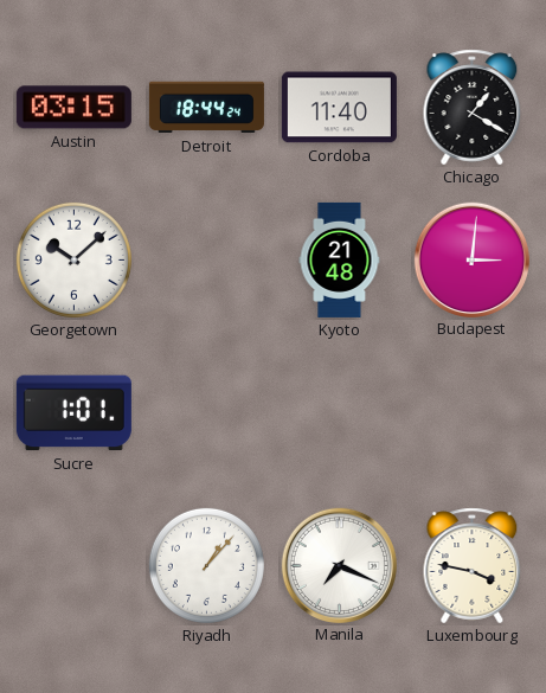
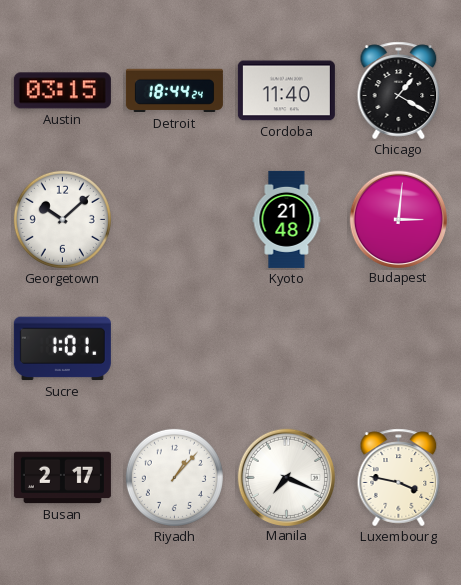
Busan: none -> 2:17
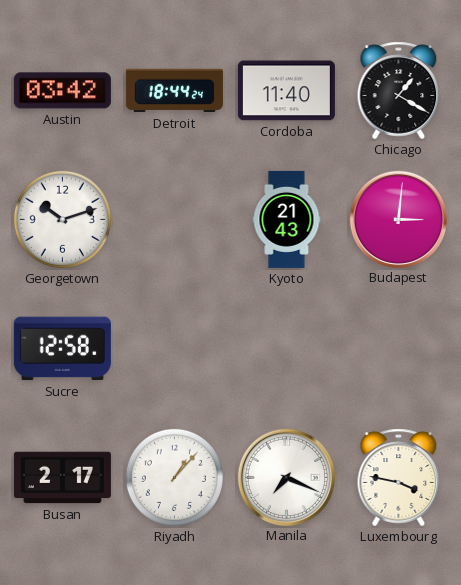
Austin: 03:15 -> 03:42
Georgetown: 10:08 -> 10:12
Kyoto: 21:48 -> 21:43
Sucre: 1:01 -> 12:58
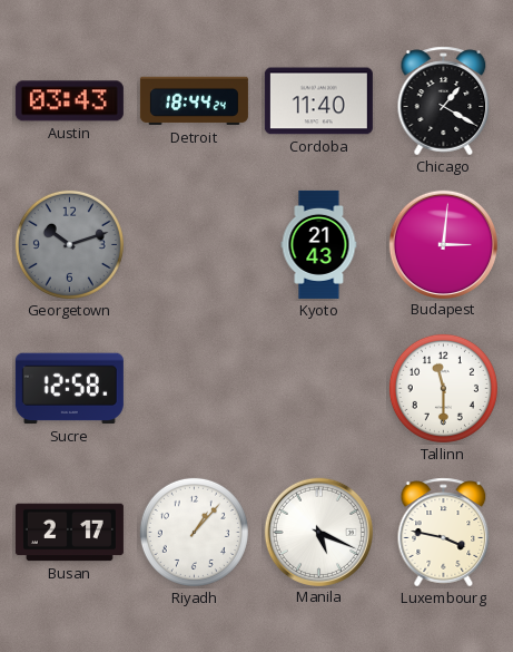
Austin: 03:42 -> 03:43
Georgetown dial: white -> grey
Tallinn: none -> 11:30
Manila: 7:19 -> 5:19
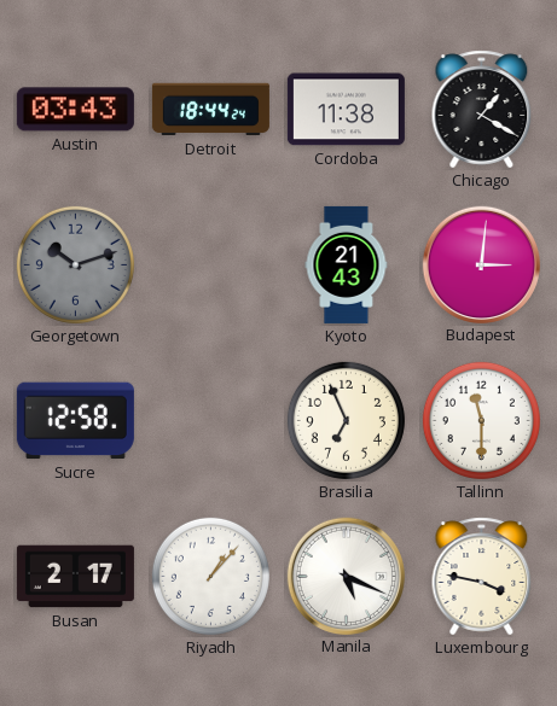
Cordoba: 11:40 -> 11:38
Brasilia: none -> 6:56
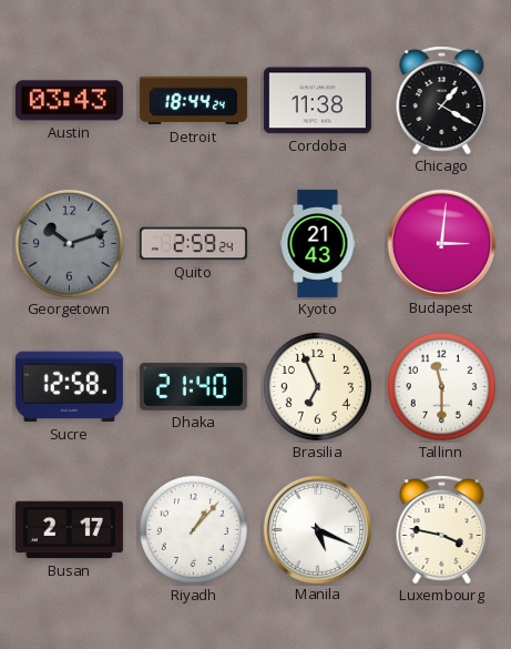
Quito: none -> 2:59
Dhaka: none -> 21:40
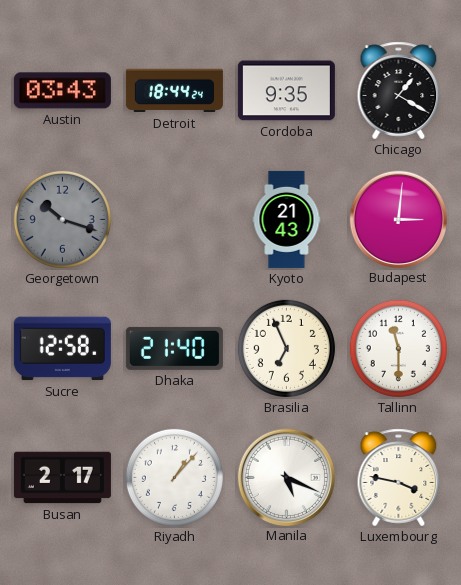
Cordoba: 11:38 -> 9:35
Georgetown: 10:12 -> 10:18
Quito: 2:59 -> none
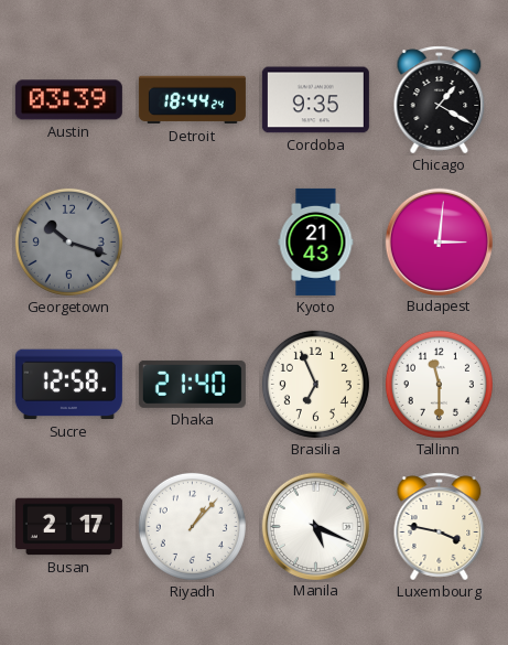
Austin: 03:43 -> 03:39
